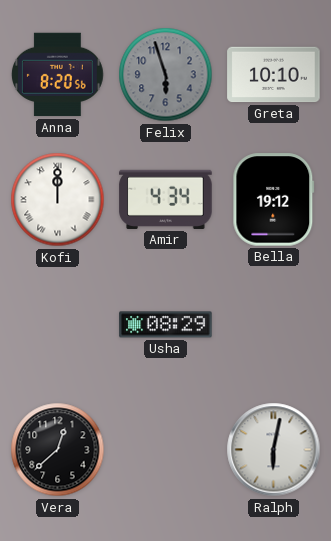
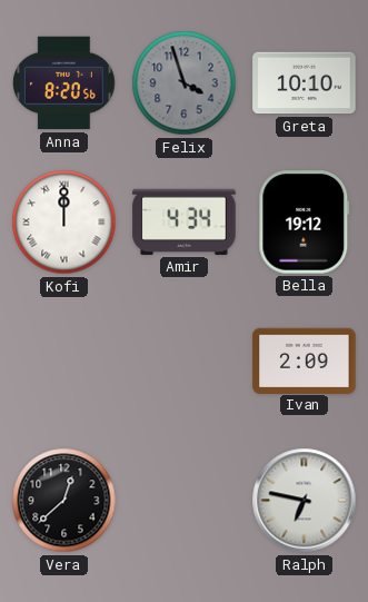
Felix: 5:57 -> 3:57
Usha: 08:29 -> none
Ivan: none -> 2:09
Ralph: 6:02 -> 6:47
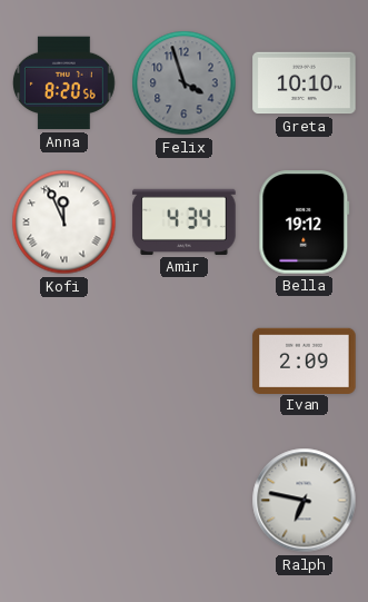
Kofi: 12:00 -> 11:56
Vera: 12:38 -> none
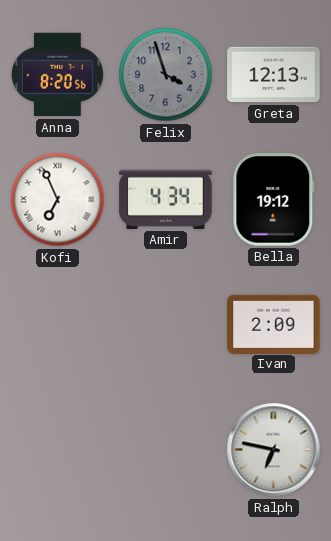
Greta: 10:10 -> 12:13
Kofi: 11:56 -> 6:56
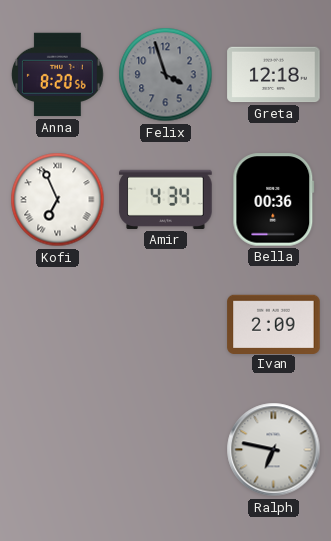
Greta: 12:13 -> 12:18
Bella: 19:12 -> 00:36
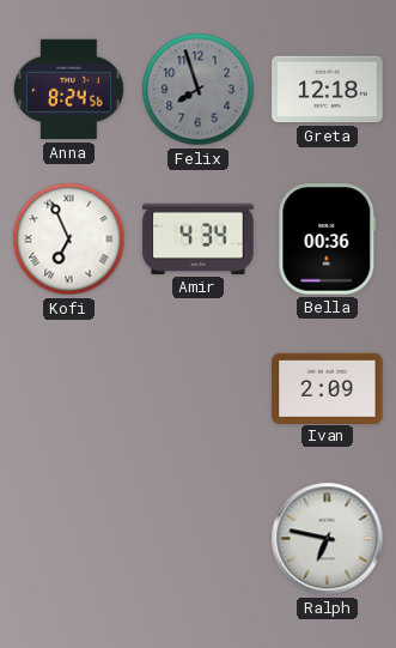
Anna: 8:20 -> 8:24
Felix: 3:57 -> 7:57
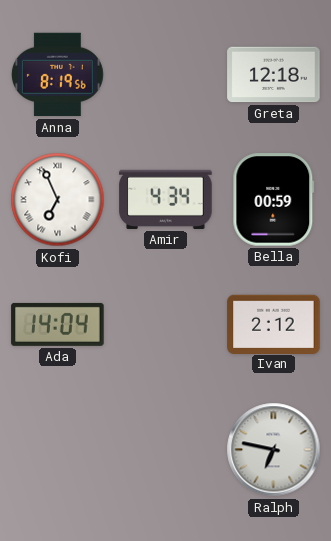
Anna: 8:24 -> 8:19
Felix: 7:57 -> none
Bella: 00:36 -> 00:59
Ada: none -> 14:04
Ivan: 2:09 -> 2:12
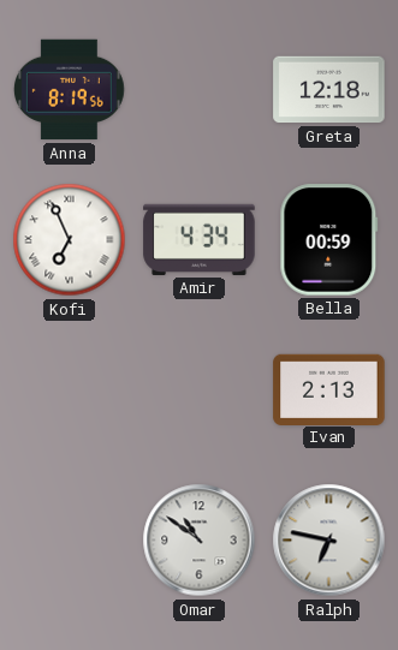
Ada: 14:04 -> none
Ivan: 2:12 -> 2:13
Omar: none -> 10:51
